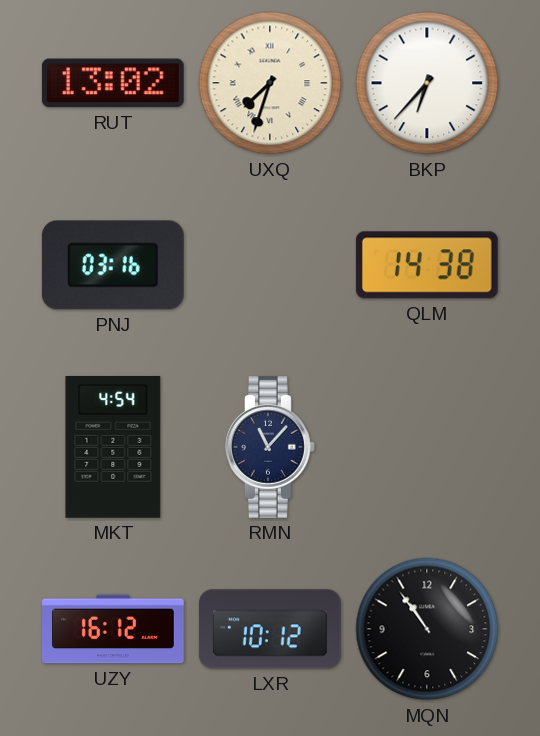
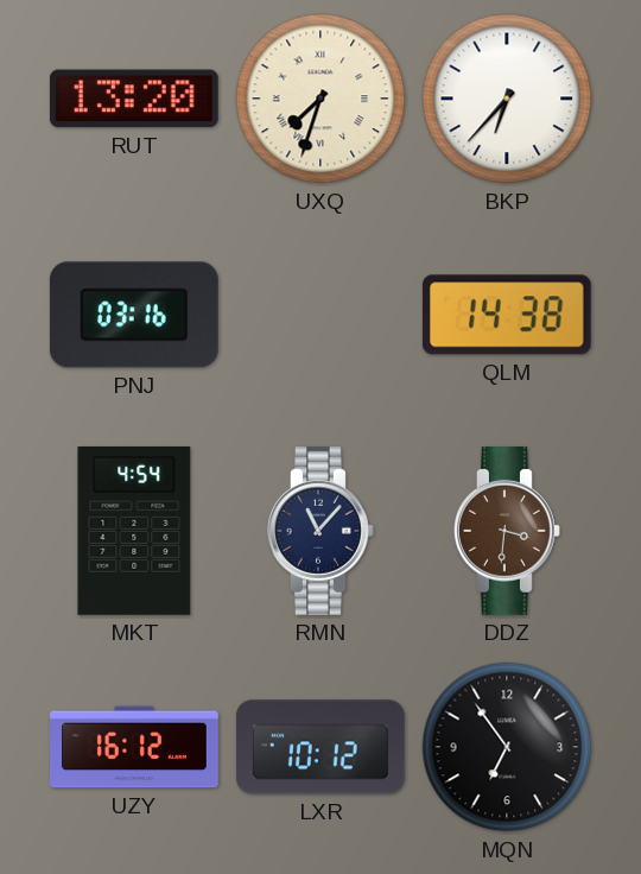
RUT: 13:02 -> 13:20
DDZ: none -> 3:31
MQN: 10:54 -> 6:54
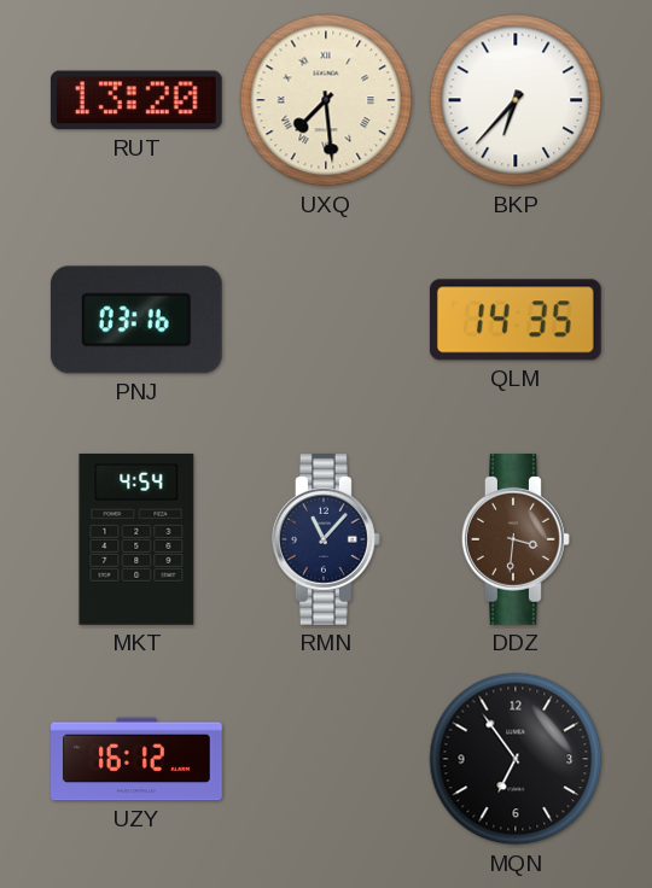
UXQ: 7:33 -> 7:29
QLM: 14:38 -> 14:35
LXR: 10:12 -> none
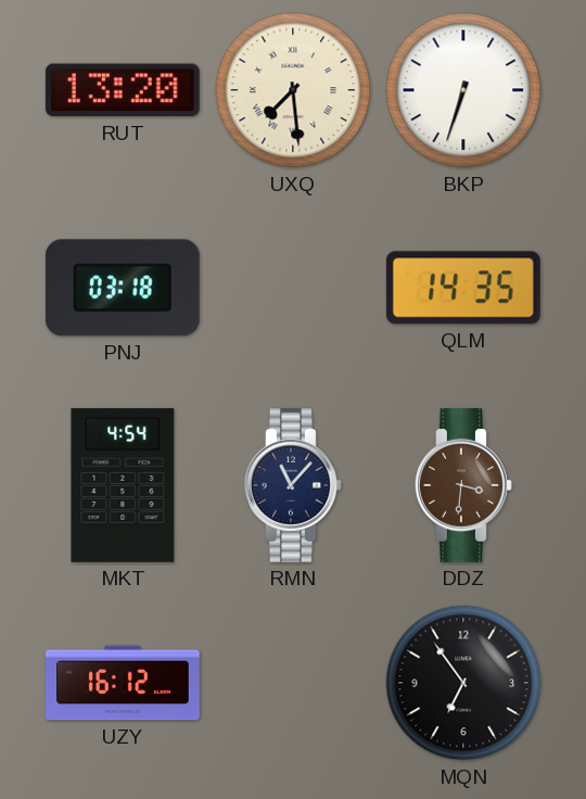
BKP: 6:37 -> 6:33
PNJ: 03:16 -> 03:18
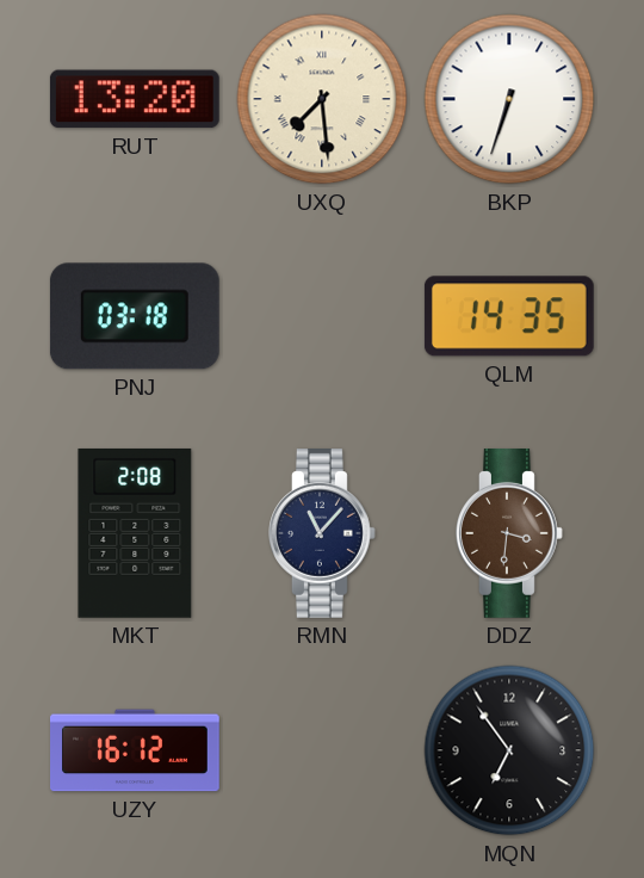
MKT: 4:54 -> 2:08
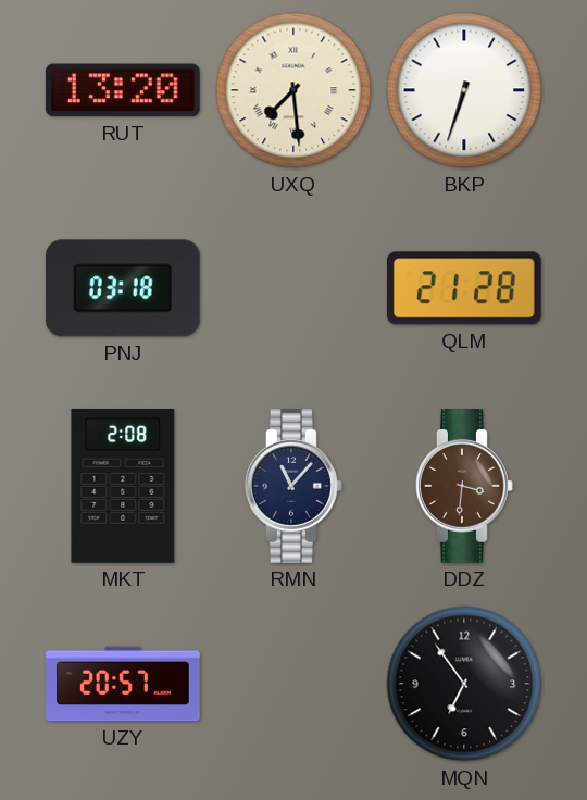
QLM: 14:35 -> 21:28
UZY: 16:12 -> 20:57
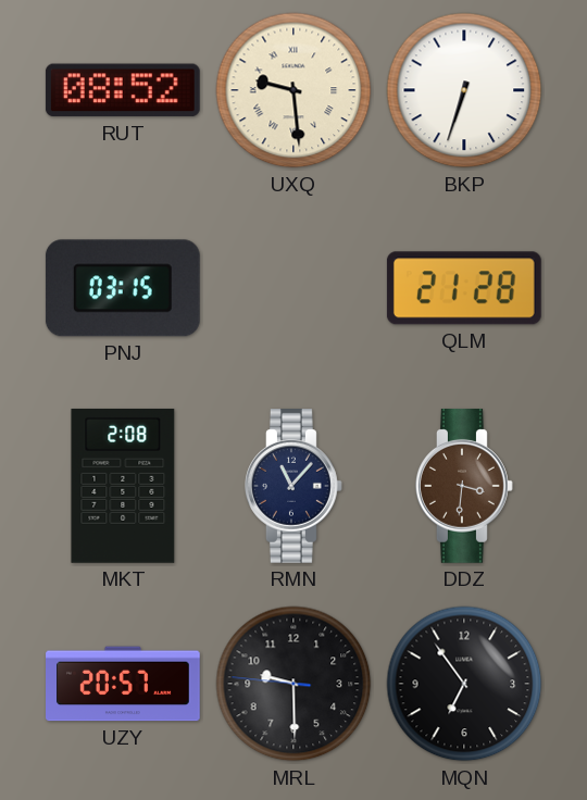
RUT: 13:20 -> 08:52
UXQ: 7:29 -> 9:29
PNJ: 03:18 -> 03:15
MRL: none -> 9:29
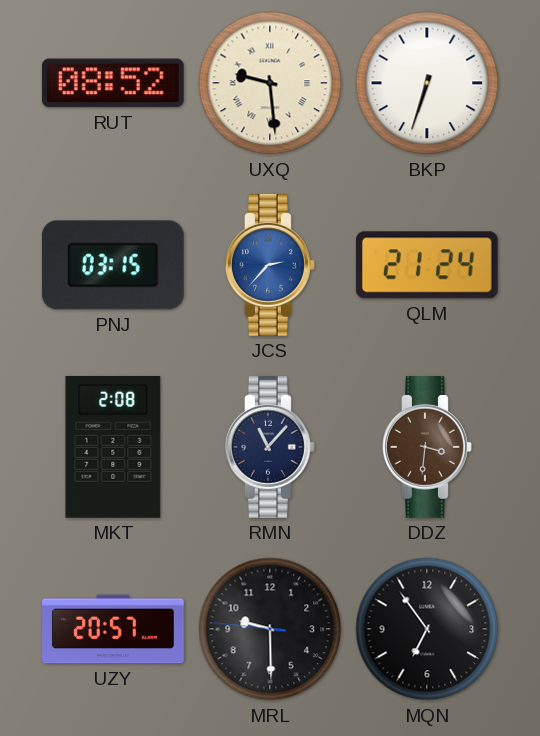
JCS: none -> 2:37
QLM: 21:28 -> 21:24
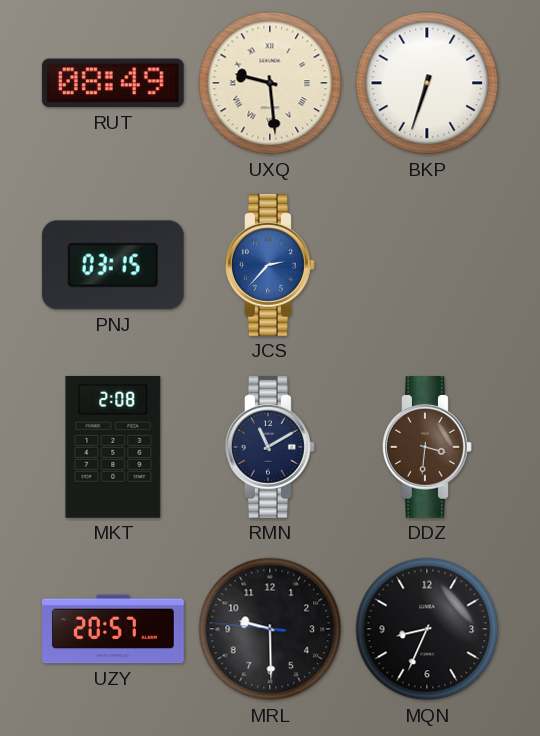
RUT: 08:52 -> 08:49
QLM: 21:24 -> none
RMN: 11:07 -> 11:10
MQN: 6:54 -> 8:34
